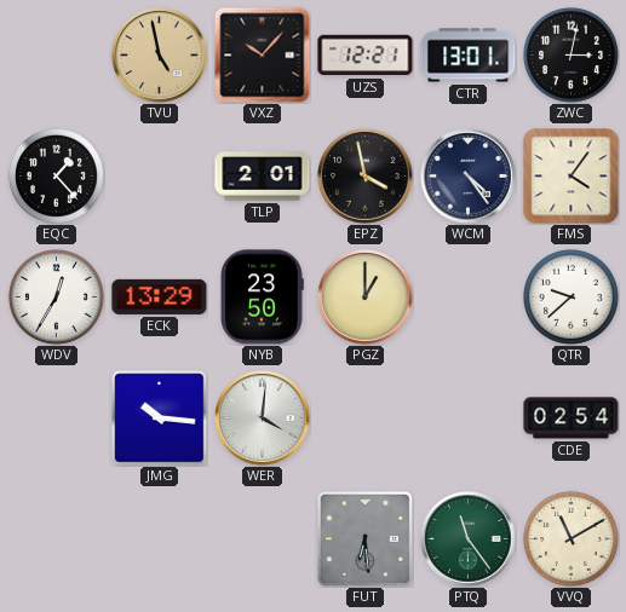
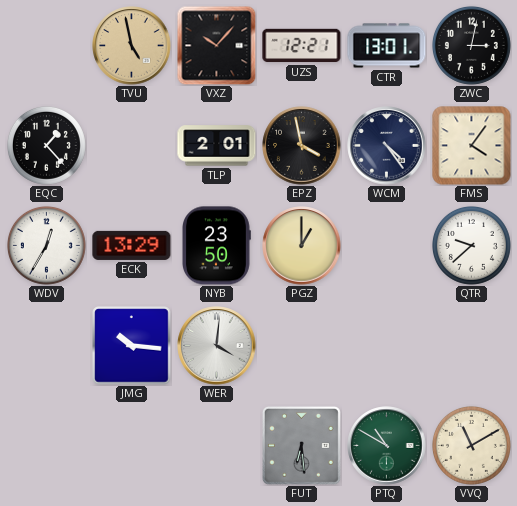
CDE: 02:54 -> none
PTQ: 11:24 -> 10:50
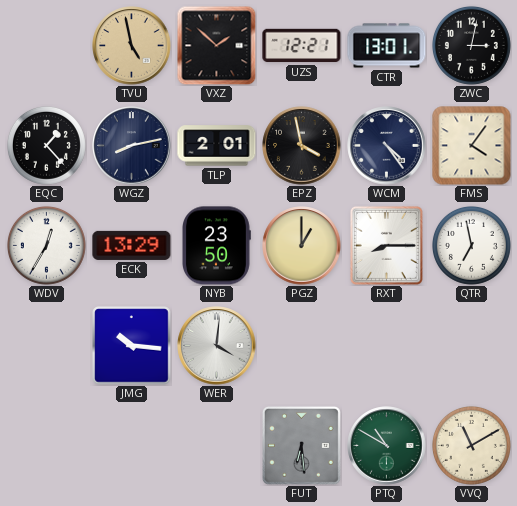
VXZ: 10:07 -> 1:52
WGZ: none -> 8:13
RXT: none -> 8:15
QTR: 9:38 -> 6:58
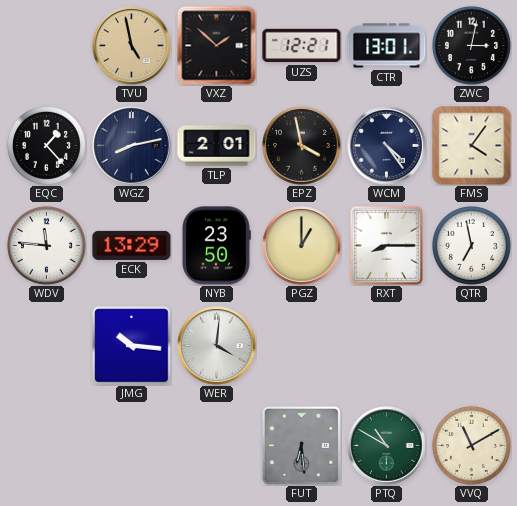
WDV: 12:35 -> 11:46
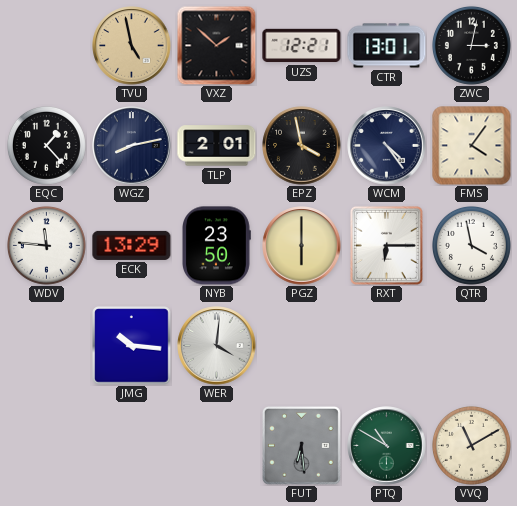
PGZ: 1:00 -> 6:00
RXT: 8:15 -> 6:15
QTR: 6:58 -> 3:58
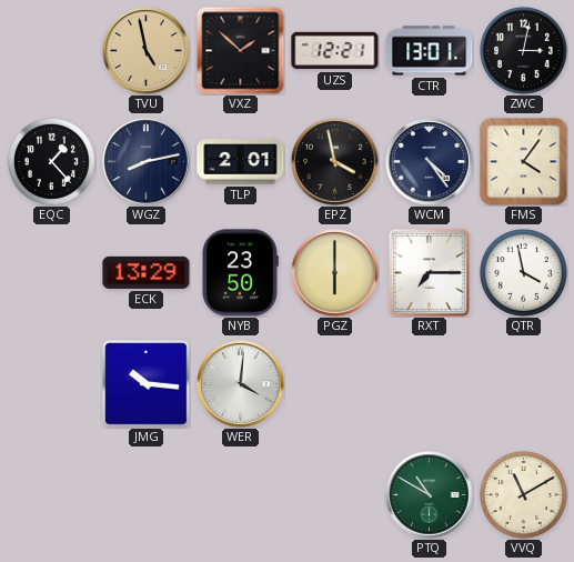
WDV: 11:46 -> none
RXT: 6:15 -> 7:15
FUT: 6:29 -> none
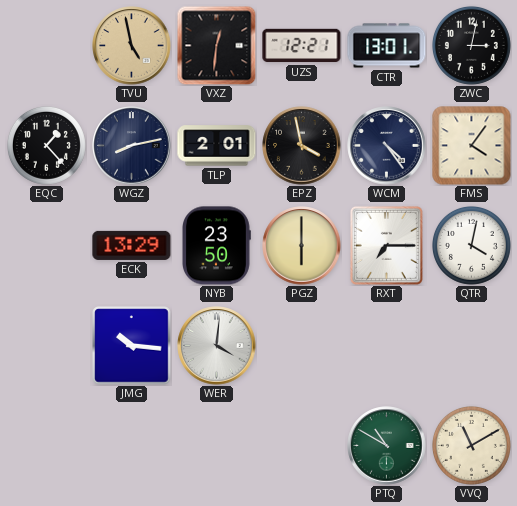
VXZ: 1:52 -> 12:31
QTR: 3:58 -> 4:02
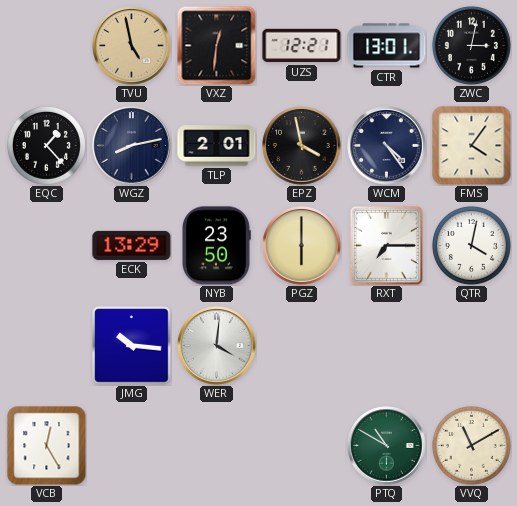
VCB: none -> 12:25
